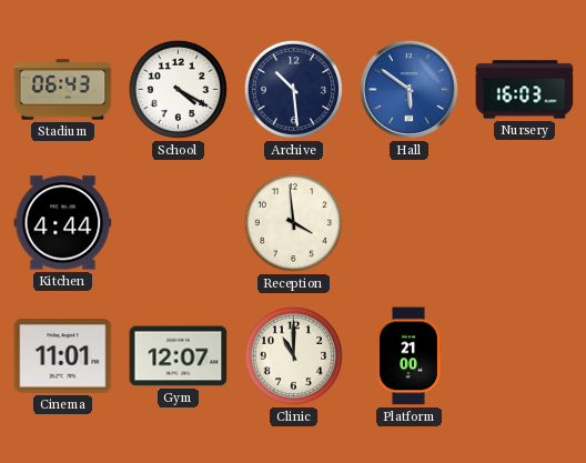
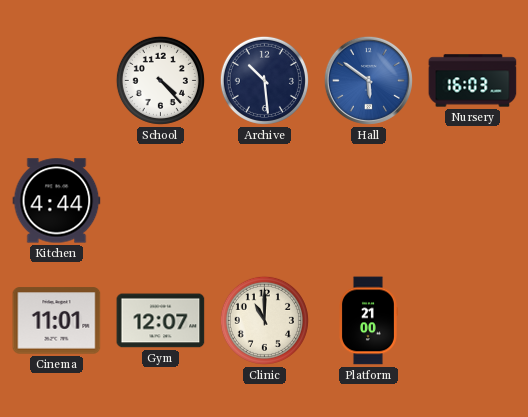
Stadium: 06:43 -> none
School: 4:20 -> 4:23
Reception: 3:59 -> none
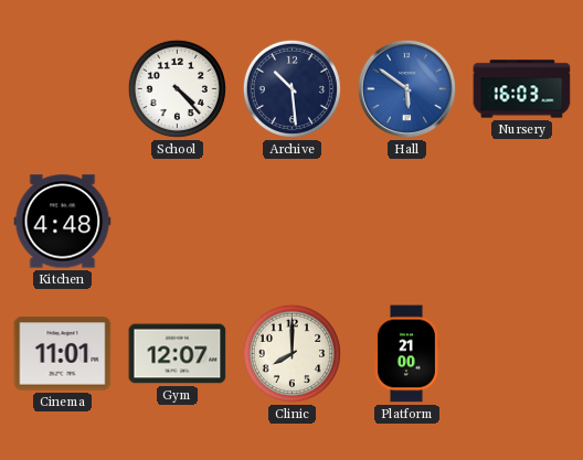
Kitchen: 4:44 -> 4:48
Clinic: 11:00 -> 8:00
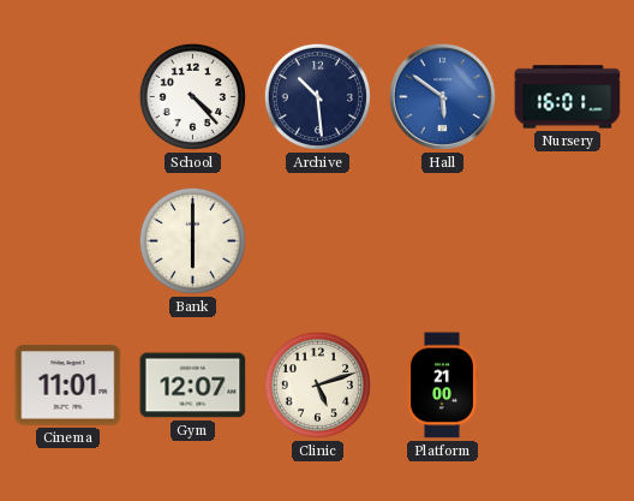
Nursery: 16:03 -> 16:01
Kitchen: 4:48 -> none
Bank: none -> 6:00
Clinic: 8:00 -> 5:12
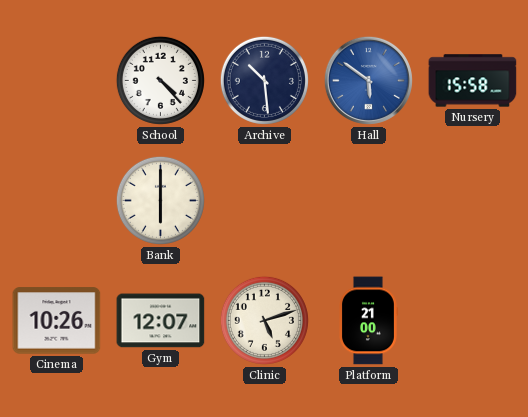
Nursery: 16:01 -> 15:58
Cinema: 11:01 -> 10:26
